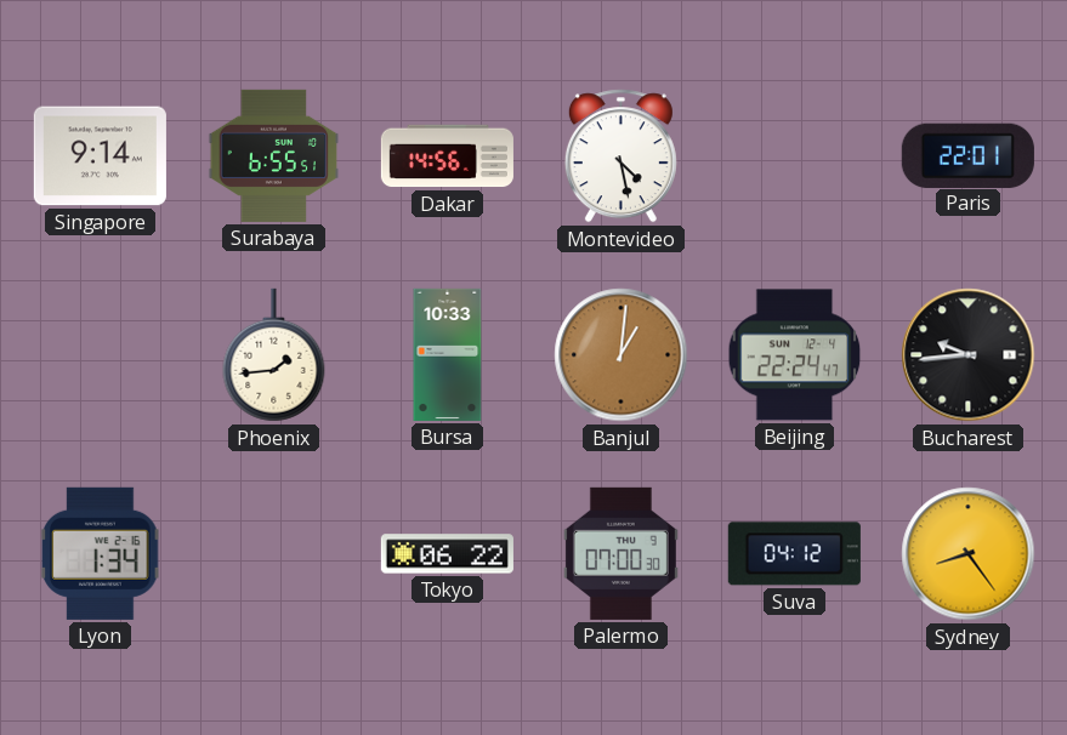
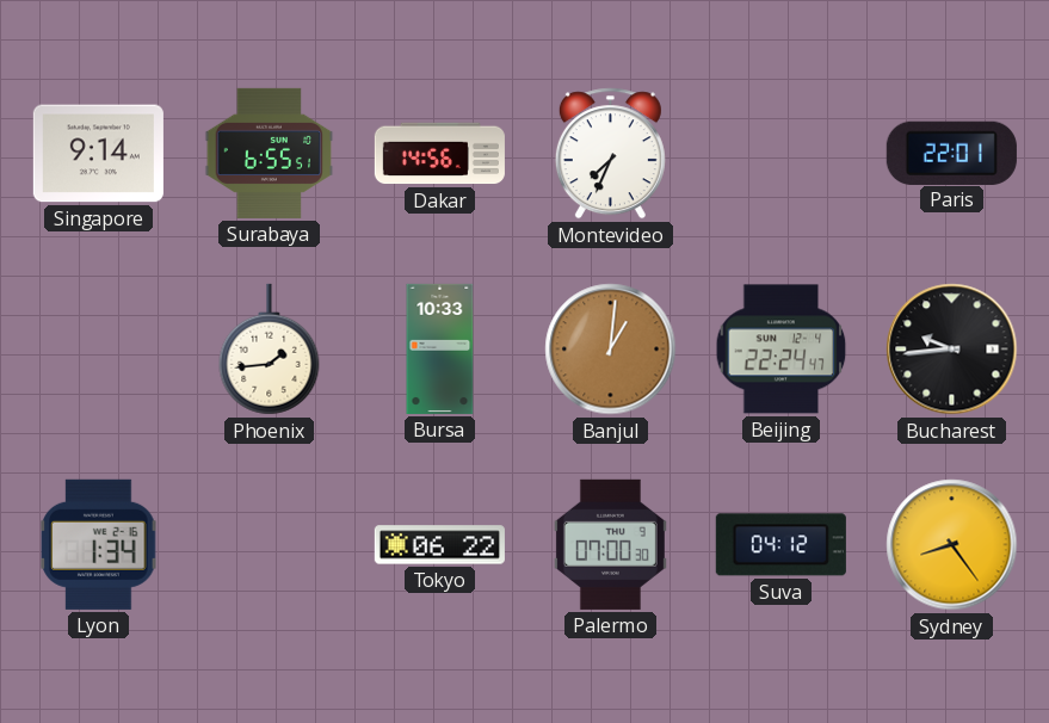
Montevideo: 4:28 -> 7:34
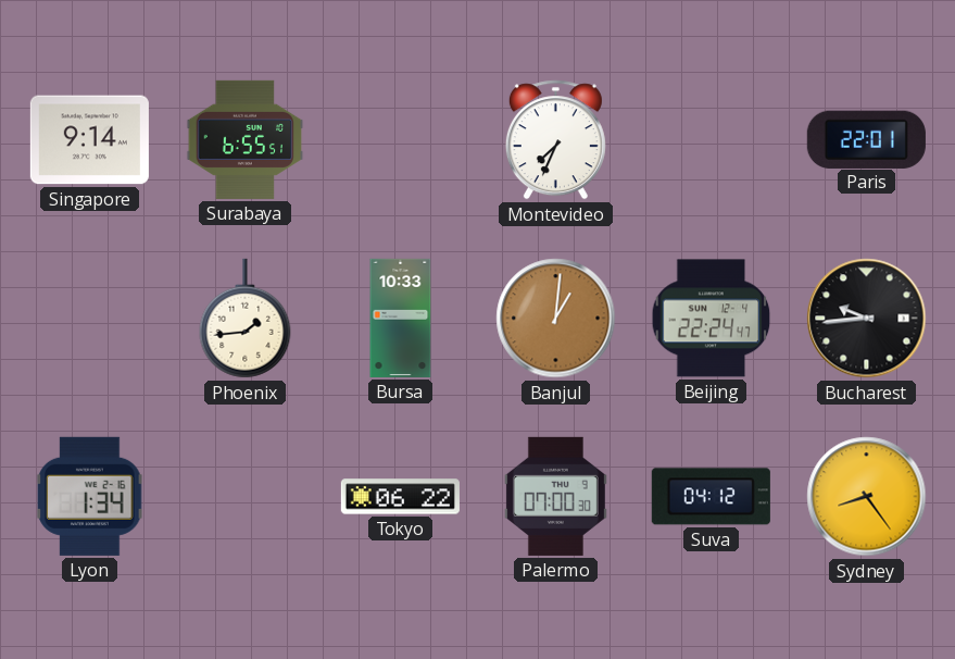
Dakar: 14:56 -> none
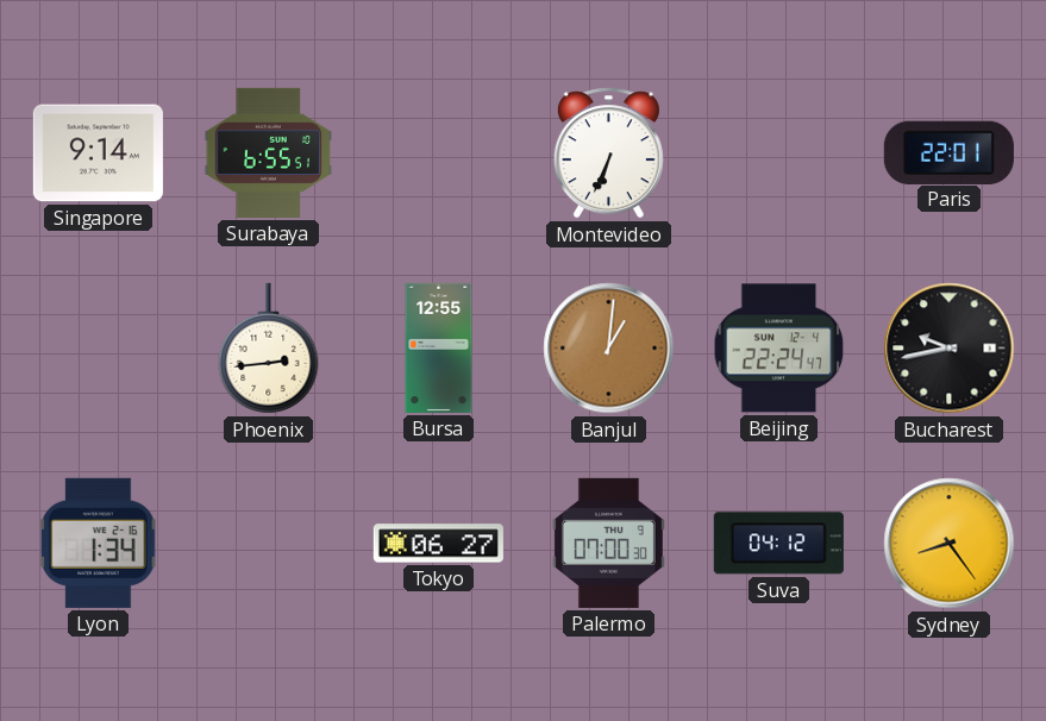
Montevideo: 7:34 -> 6:34
Phoenix: 1:44 -> 2:44
Bursa: 10:33 -> 12:55
Bucharest: 9:44 -> 9:43
Tokyo: 06:22 -> 06:27
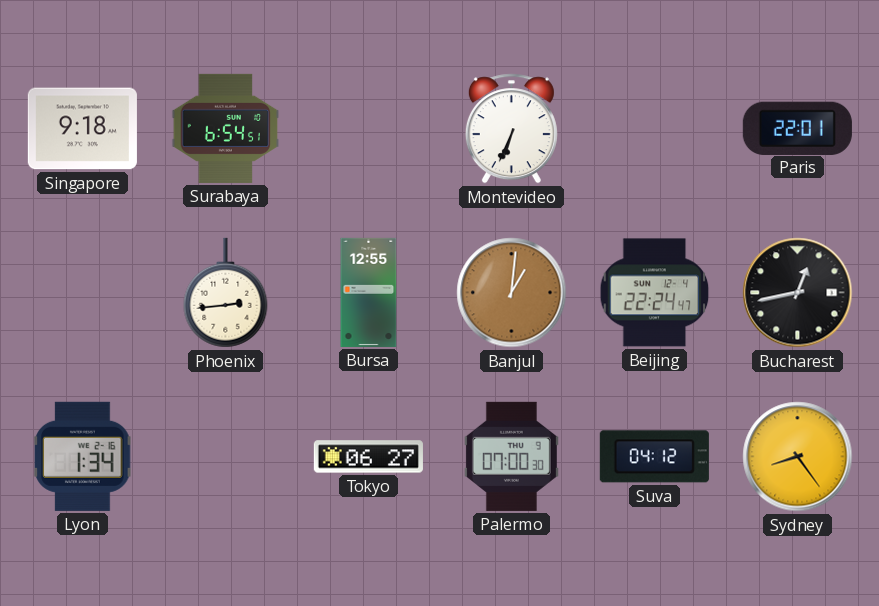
Singapore: 9:14 -> 9:18
Surabaya: 6:55 -> 6:54
Bucharest: 9:43 -> 12:43
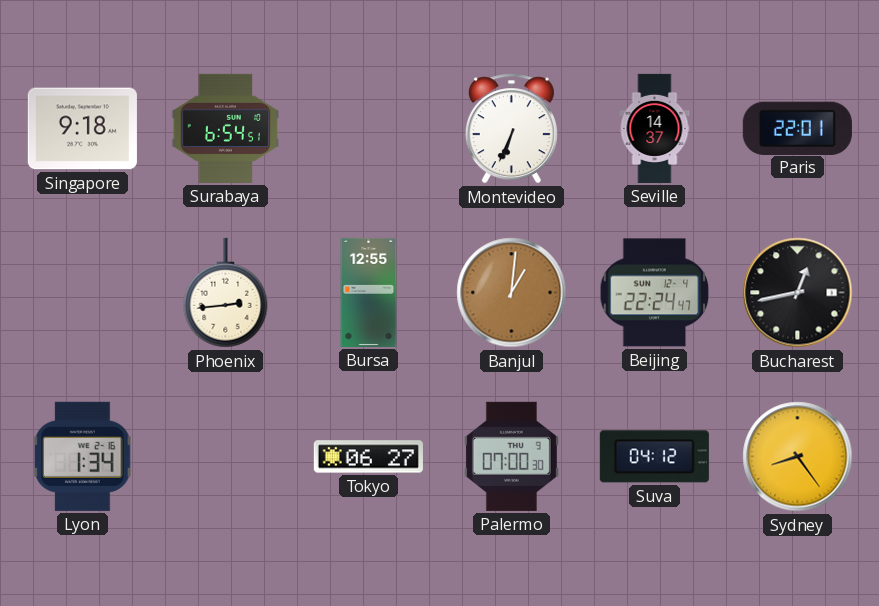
Seville: none -> 14:37
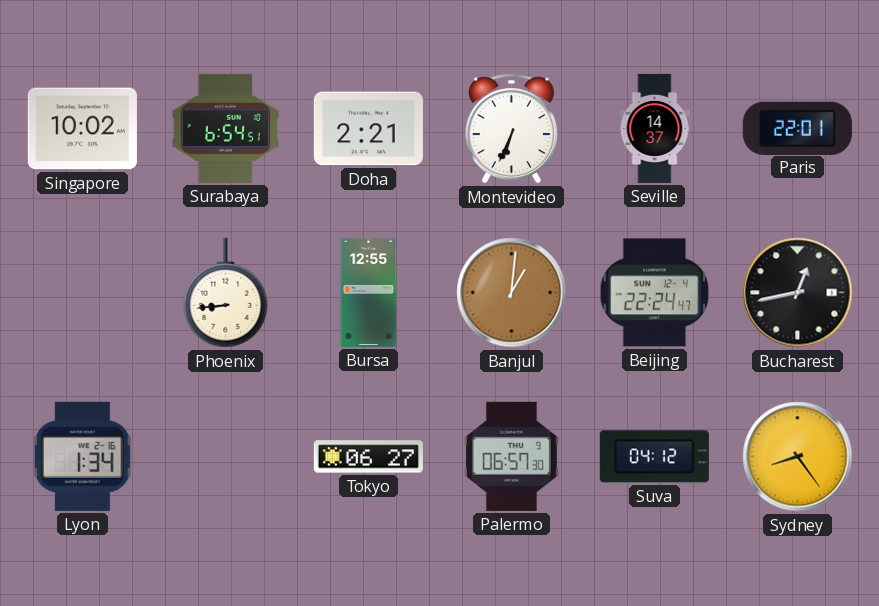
Singapore: 9:18 -> 10:02
Doha: none -> 2:21
Phoenix: 2:44 -> 8:44
Palermo: 07:00 -> 06:57
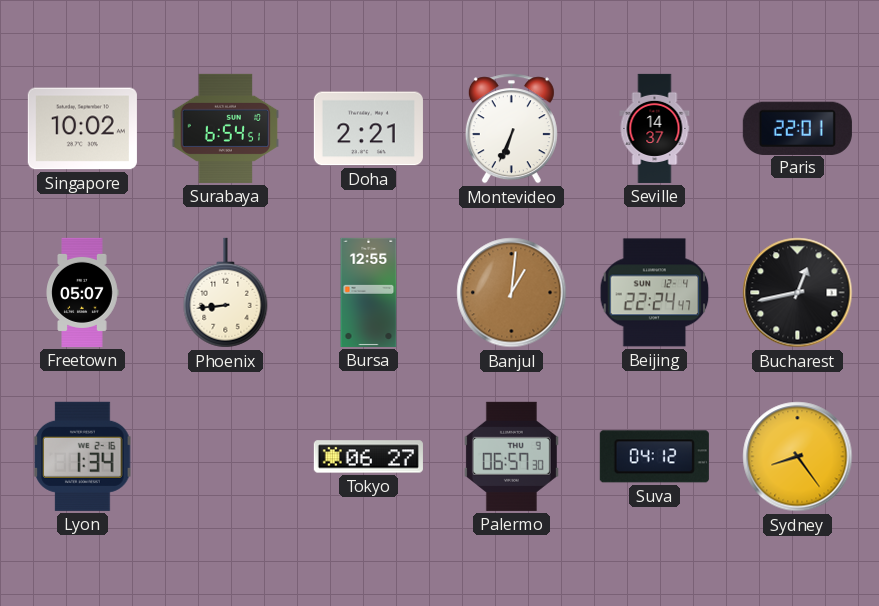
Freetown: none -> 05:07
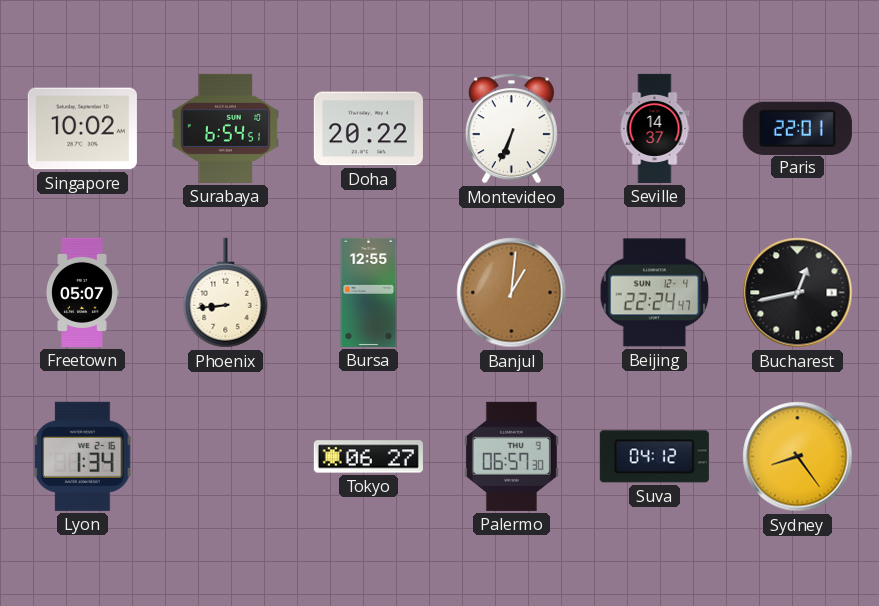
Doha: 2:21 -> 20:22
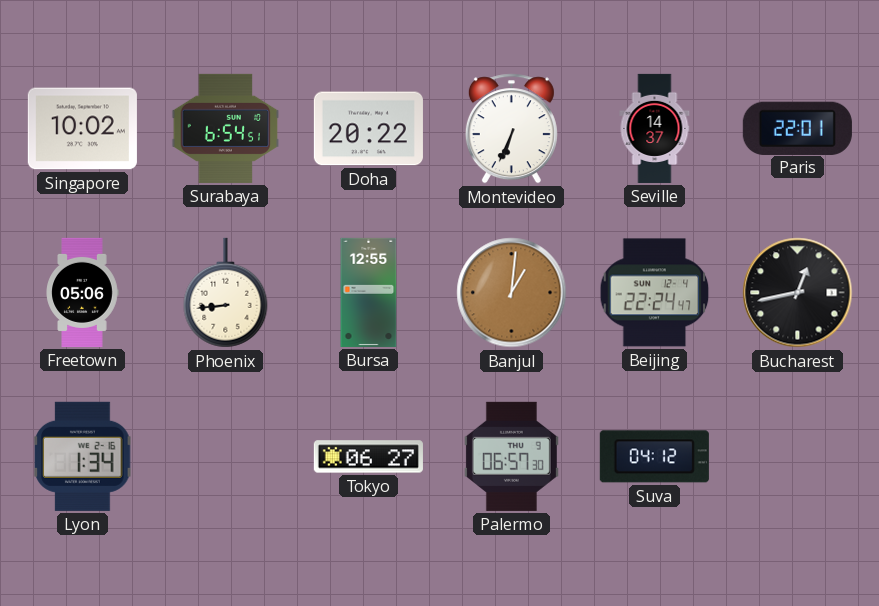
Freetown: 05:07 -> 05:06
Sydney: 8:24 -> none
